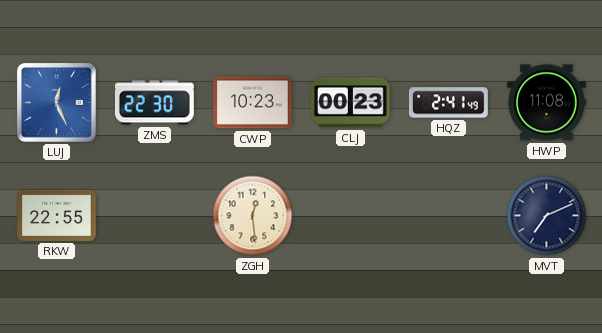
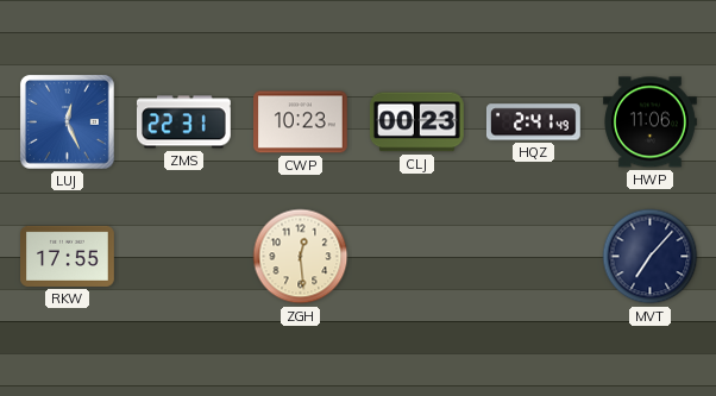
ZMS: 22:30 -> 22:31
HWP: 11:08 -> 11:06
RKW: 22:55 -> 17:55
MVT: 7:11 -> 7:07
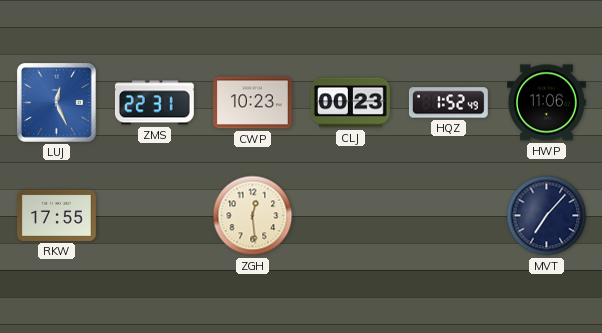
HQZ: 2:41 -> 1:52
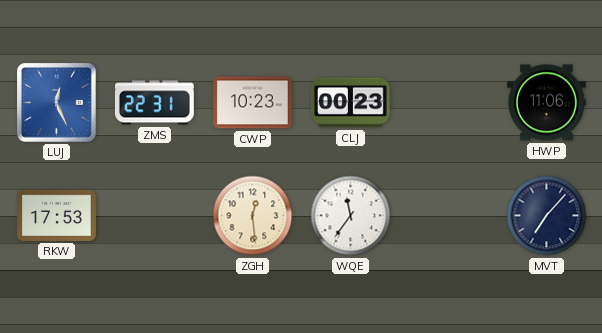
HQZ: 1:52 -> none
RKW: 17:55 -> 17:53
WQE: none -> 11:36
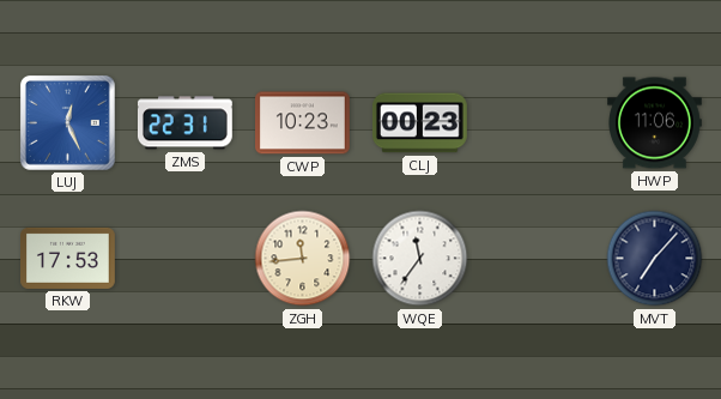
ZGH: 12:29 -> 11:44
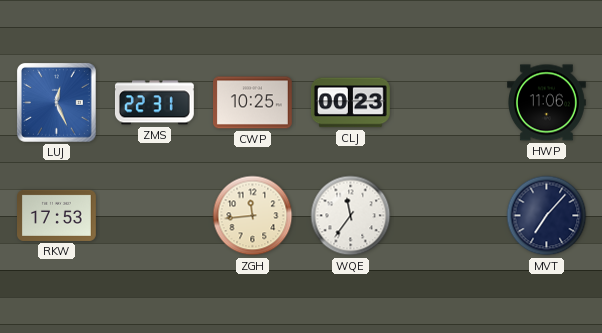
CWP: 10:23 -> 10:25
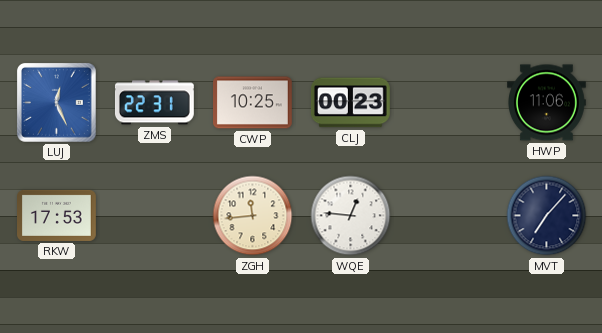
WQE: 11:36 -> 12:46
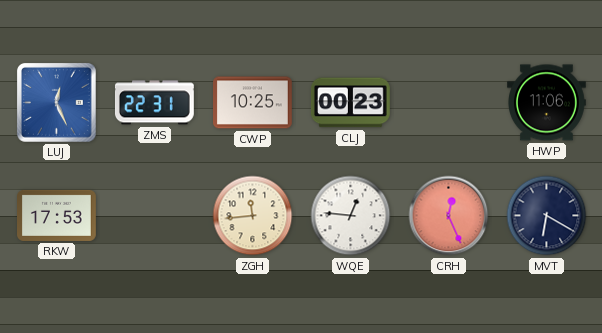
CRH: none -> 12:26
MVT: 7:07 -> 6:20
